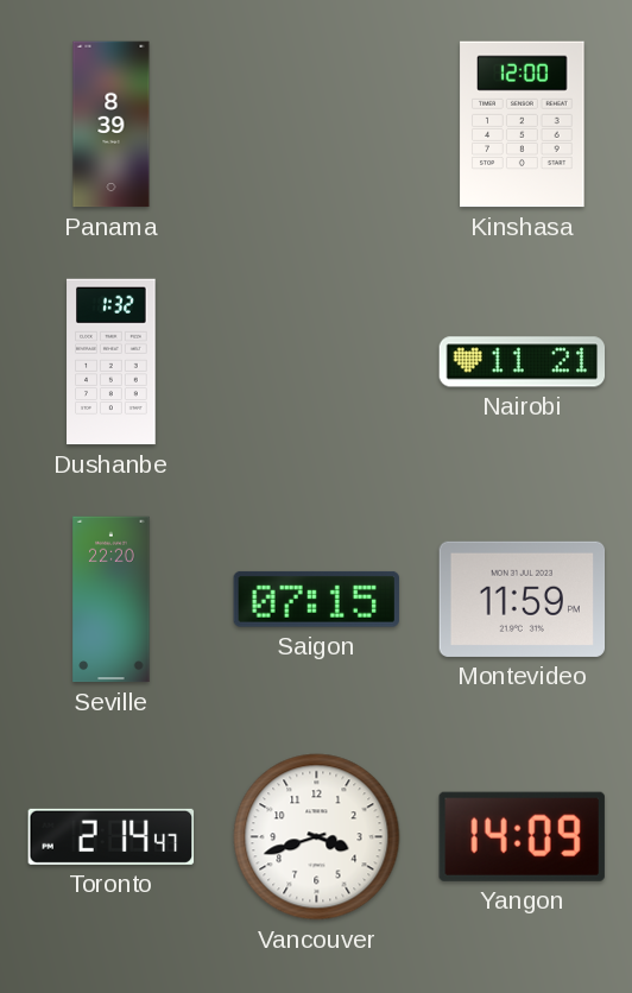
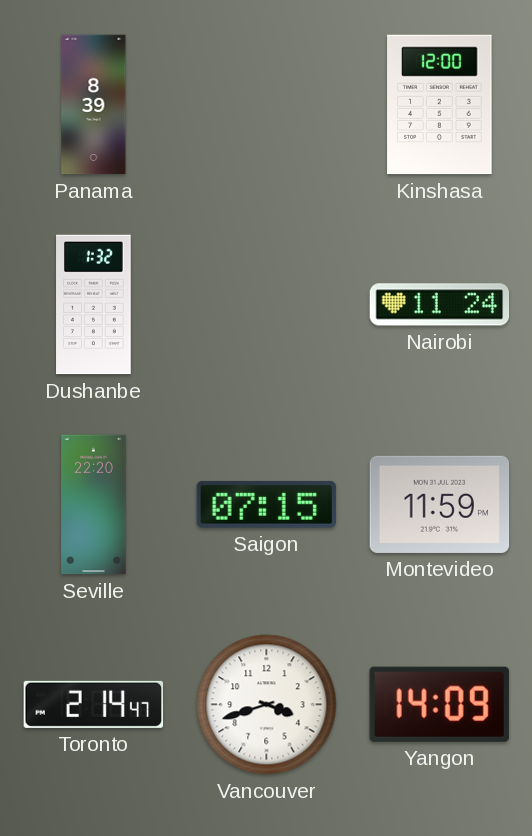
Nairobi: 11:21 -> 11:24
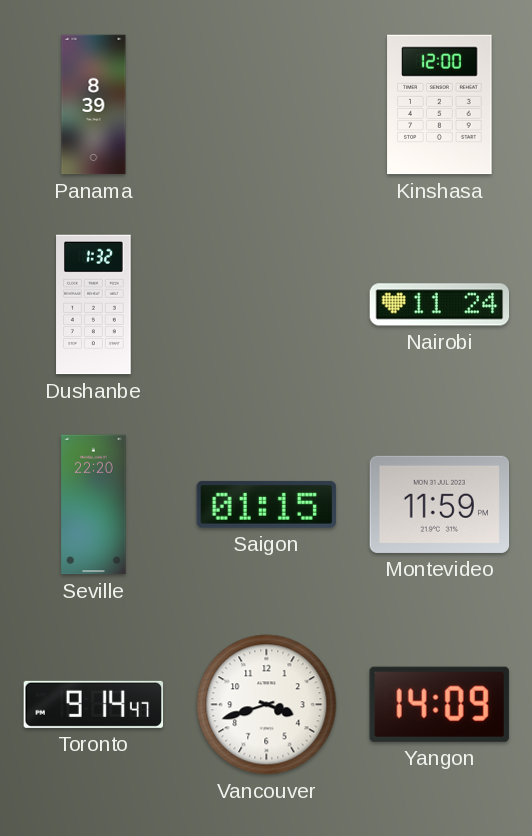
Saigon: 07:15 -> 01:15
Toronto: 2:14 -> 9:14
